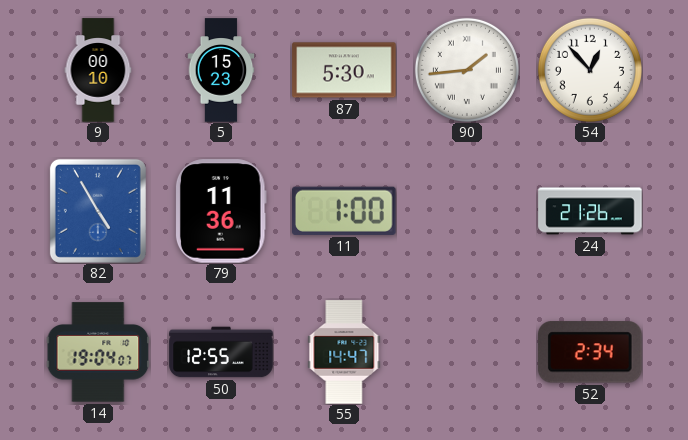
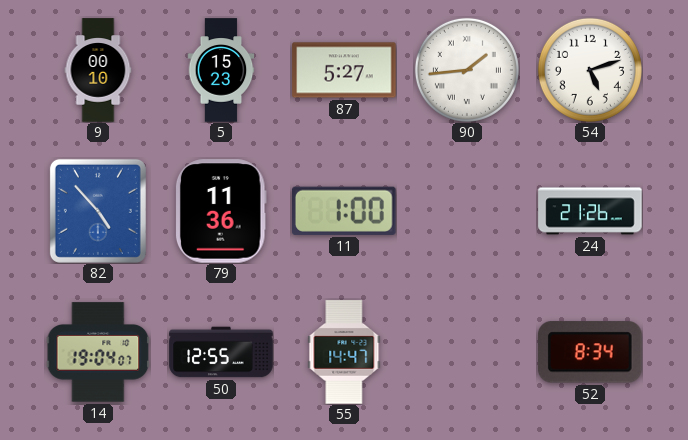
87: 5:30 -> 5:27
54: 12:53 -> 5:12
82: 4:55 -> 4:53
52: 2:34 -> 8:34
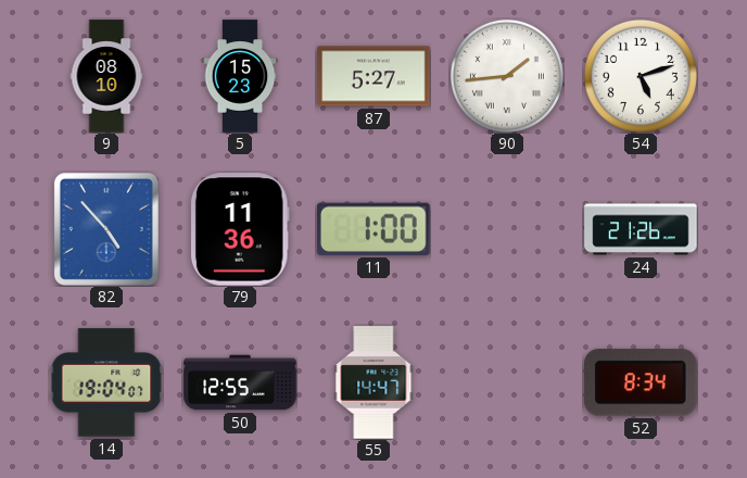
9: 00:10 -> 08:10
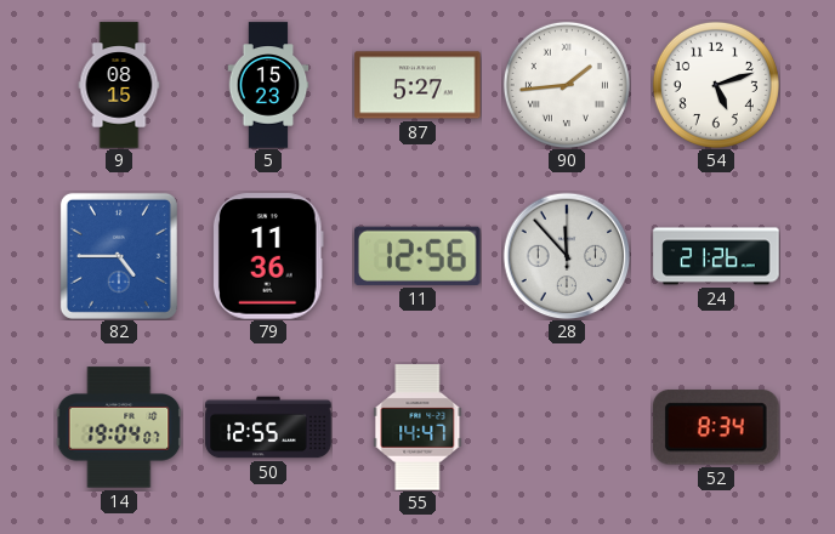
9: 08:10 -> 08:15
82: 4:53 -> 4:45
11: 1:00 -> 12:56
28: none -> 11:53
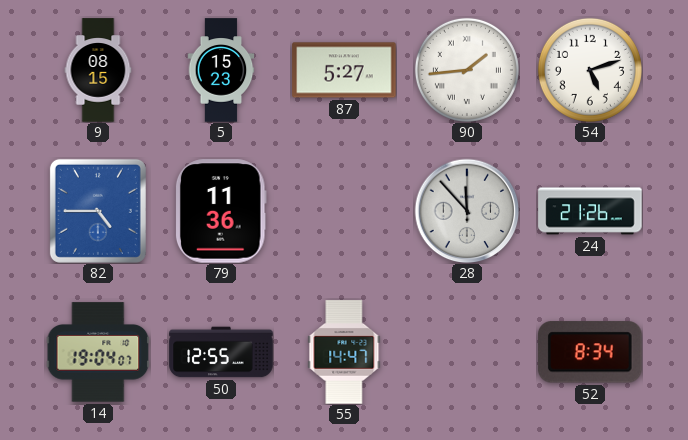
11: 12:56 -> none
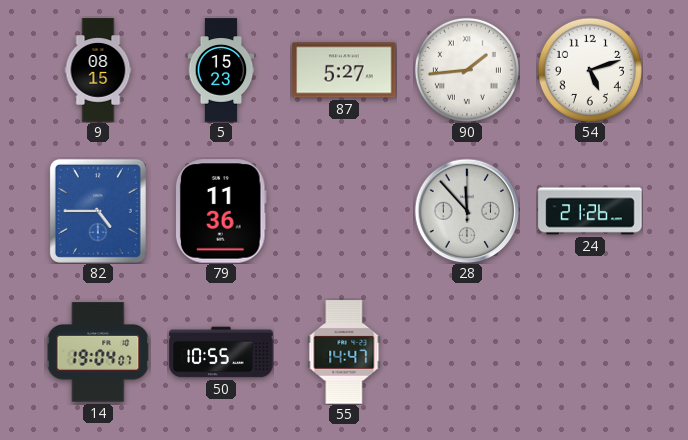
50: 12:55 -> 10:55
52: 8:34 -> none
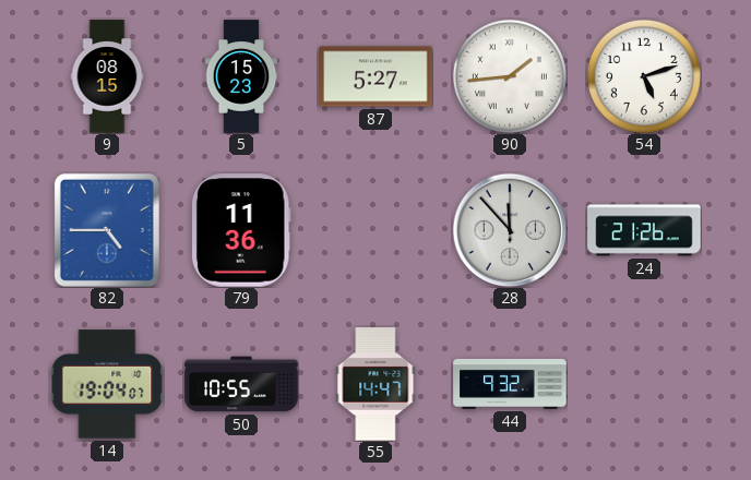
44: none -> 9:32
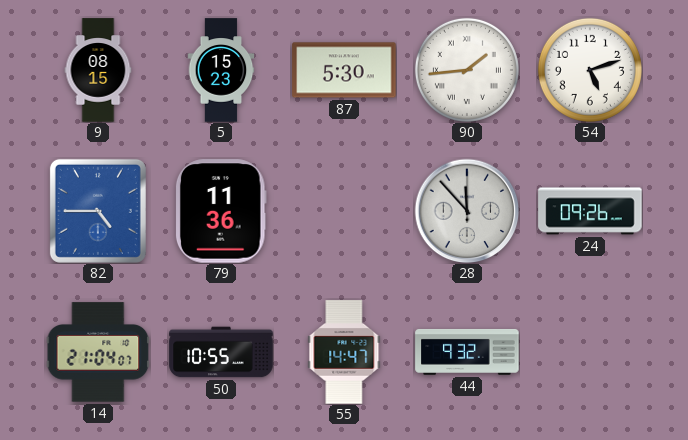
87: 5:27 -> 5:30
24: 21:26 -> 09:26
14: 19:04 -> 21:04
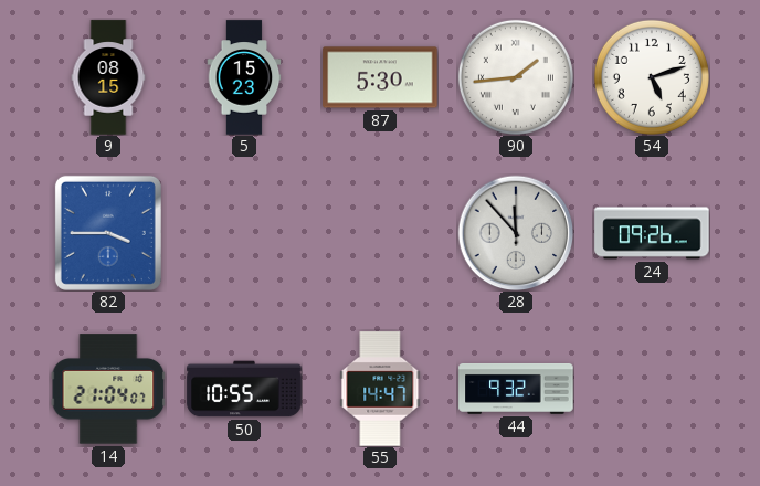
82: 4:45 -> 3:45
79: 11:36 -> none
